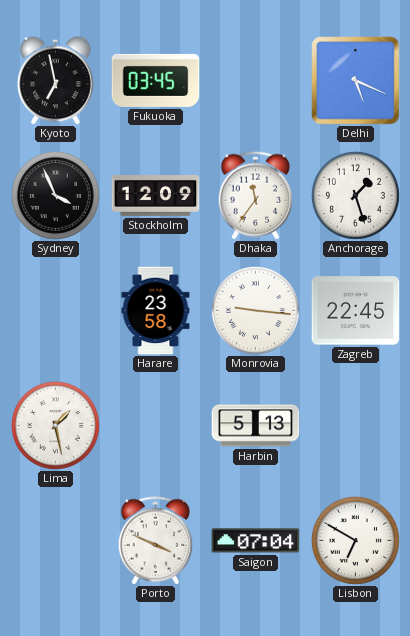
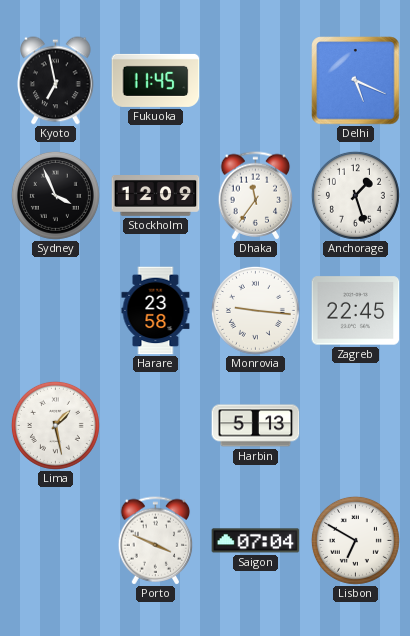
Fukuoka: 03:45 -> 11:45
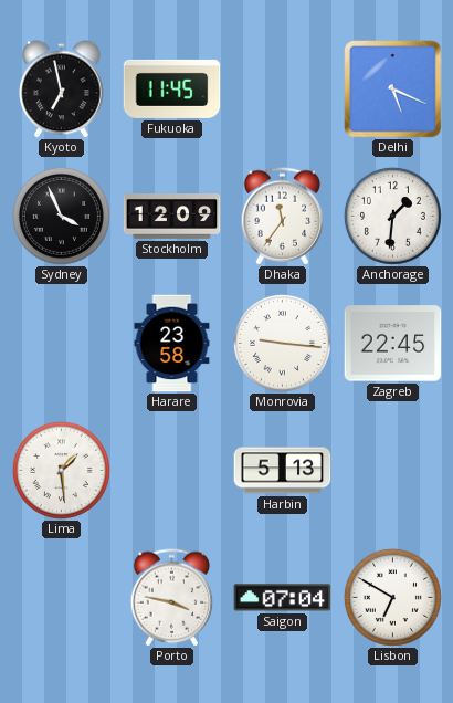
Anchorage: 1:27 -> 1:31
Lima: 1:28 -> 1:29
Porto: 3:49 -> 3:47
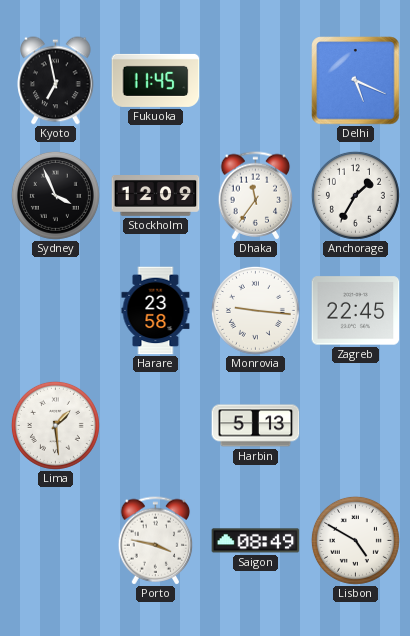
Anchorage: 1:31 -> 1:35
Saigon: 07:04 -> 08:49
Lisbon: 6:50 -> 4:50
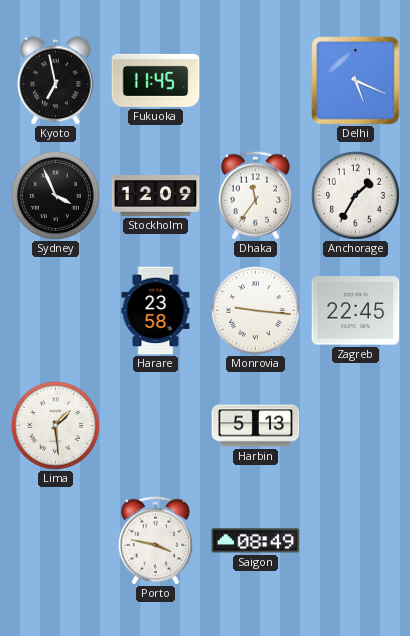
Lisbon: 4:50 -> none
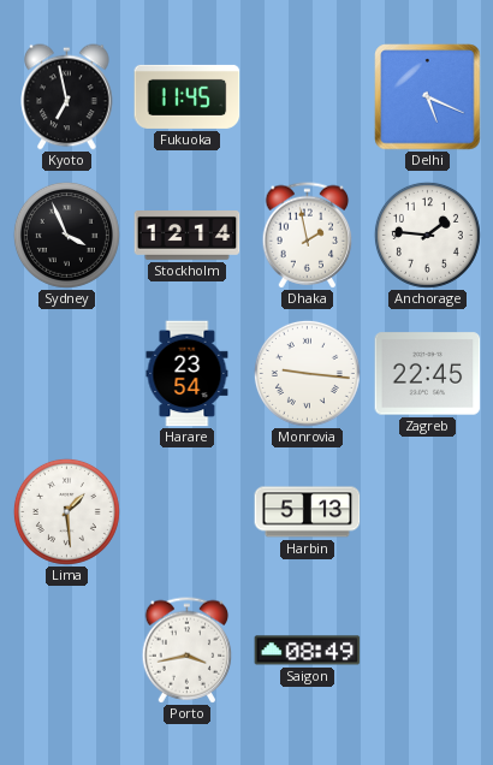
Stockholm: 12:09 -> 12:14
Dhaka: 11:36 -> 1:58
Anchorage: 1:35 -> 1:46
Harare: 23:58 -> 23:54
Porto: 3:47 -> 3:43
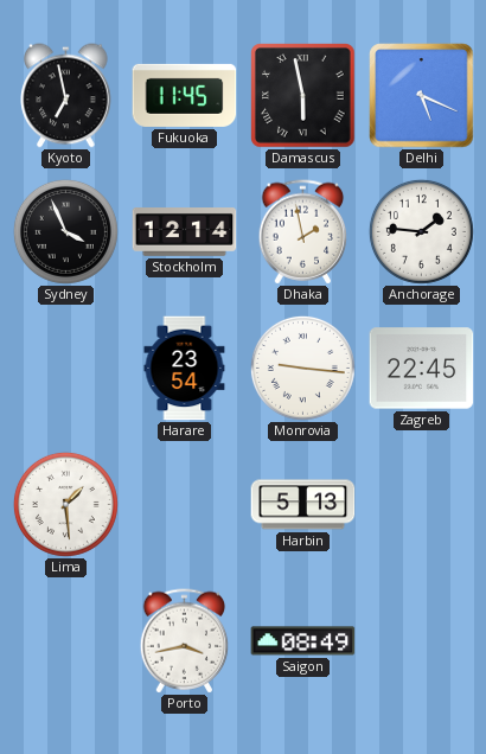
Damascus: none -> 5:58
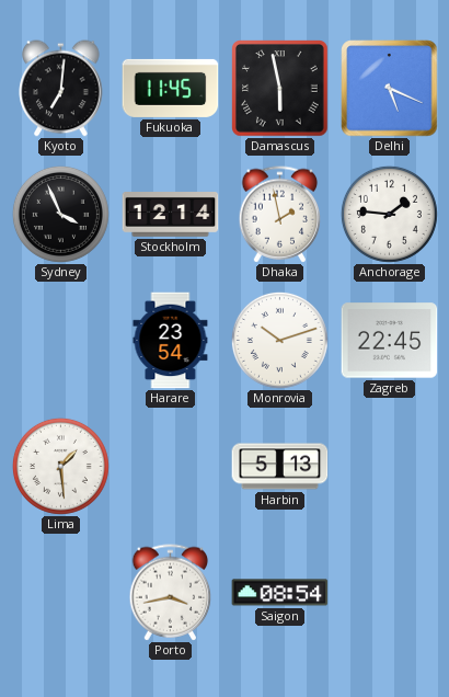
Kyoto: 6:58 -> 7:01
Monrovia: 9:16 -> 10:12
Saigon: 08:49 -> 08:54
